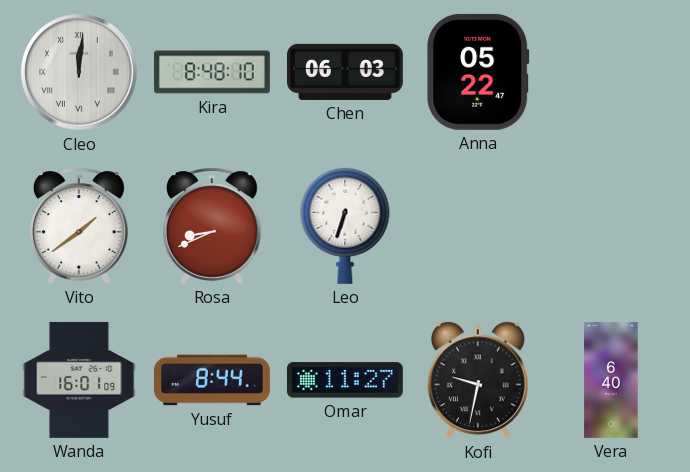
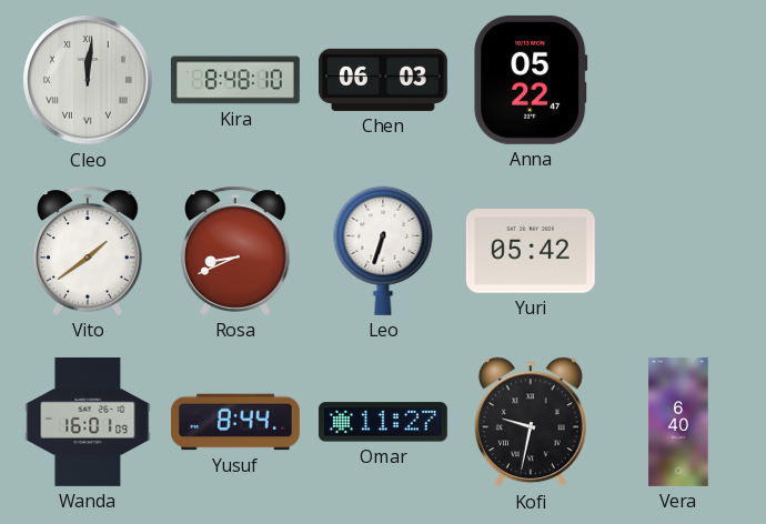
Yuri: none -> 05:42
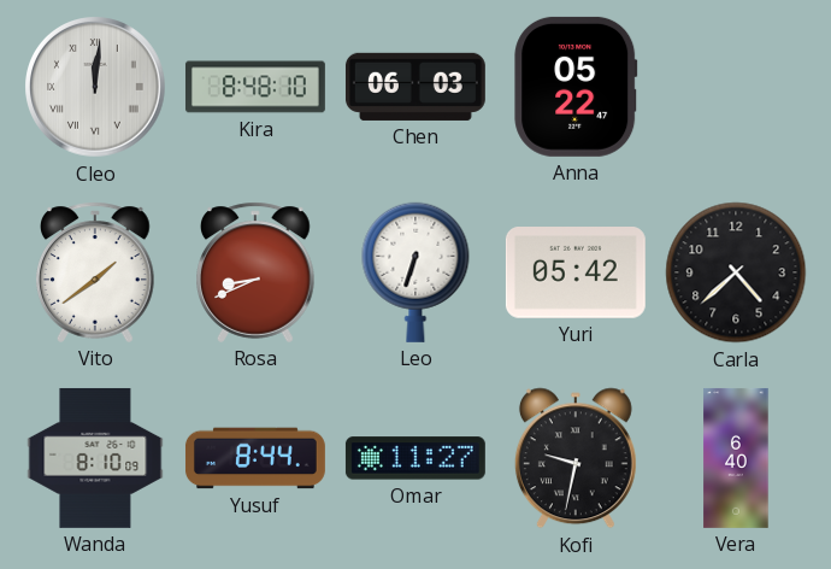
Carla: none -> 4:38
Wanda: 16:01 -> 8:10
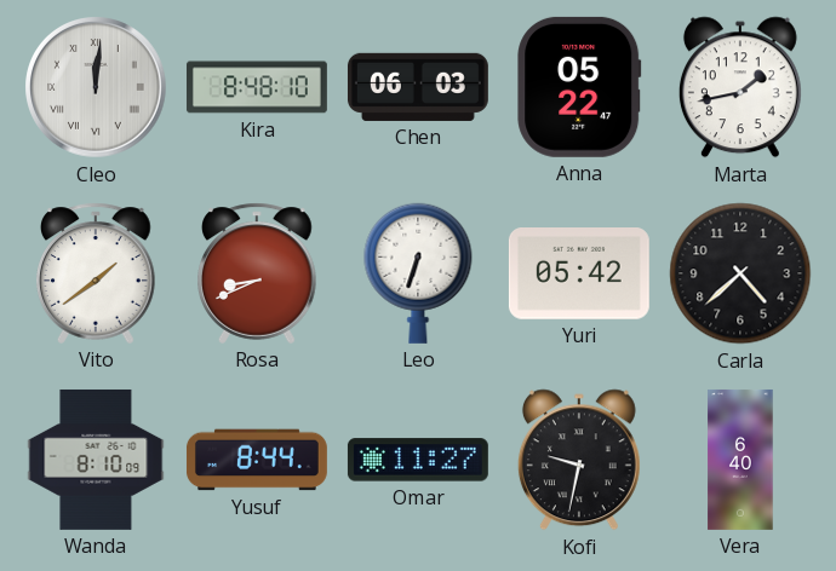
Marta: none -> 1:43
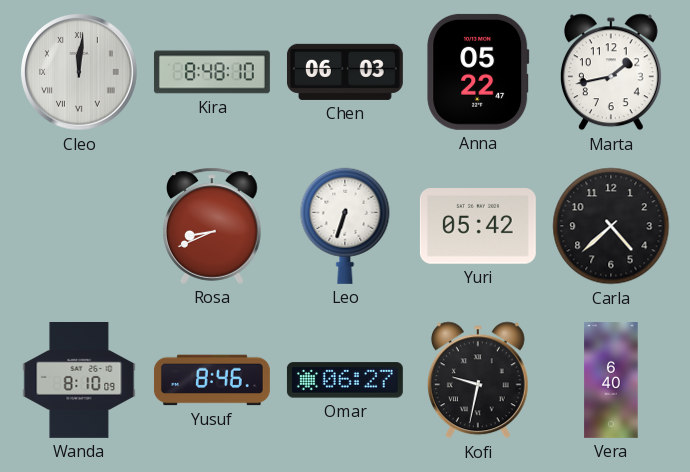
Vito: 1:39 -> none
Yusuf: 8:44 -> 8:46
Omar: 11:27 -> 06:27
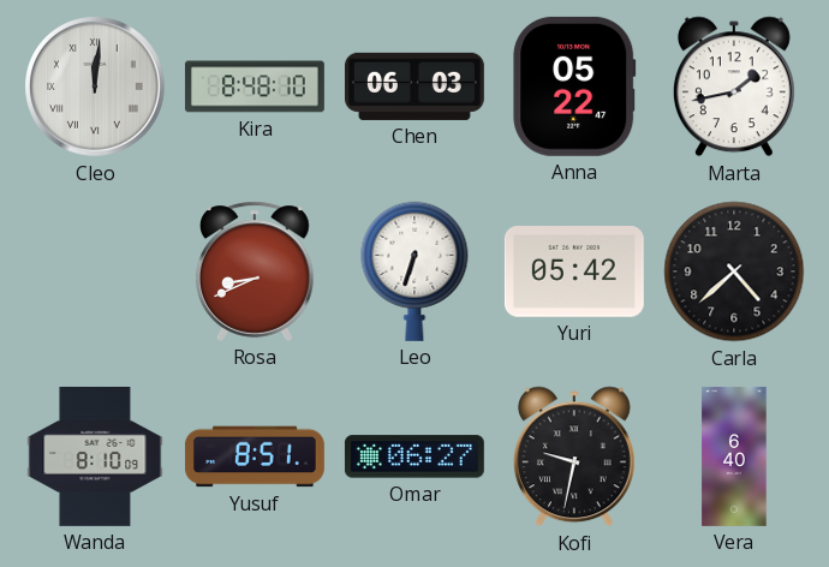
Yusuf: 8:46 -> 8:51
